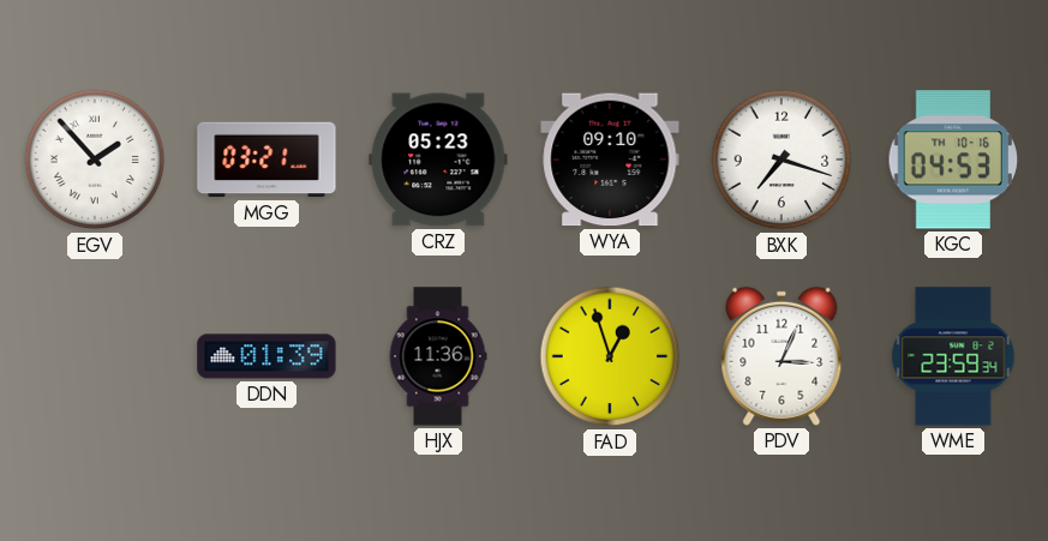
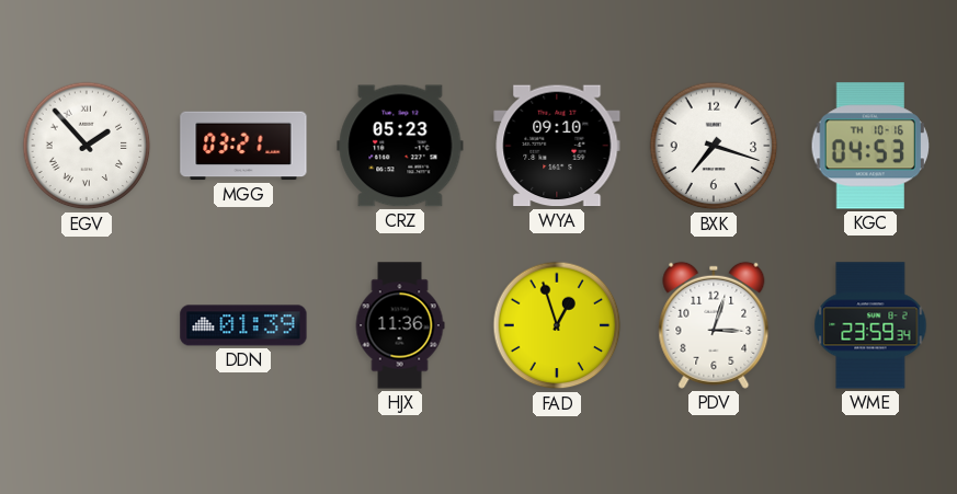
PDV: 3:04 -> 3:03
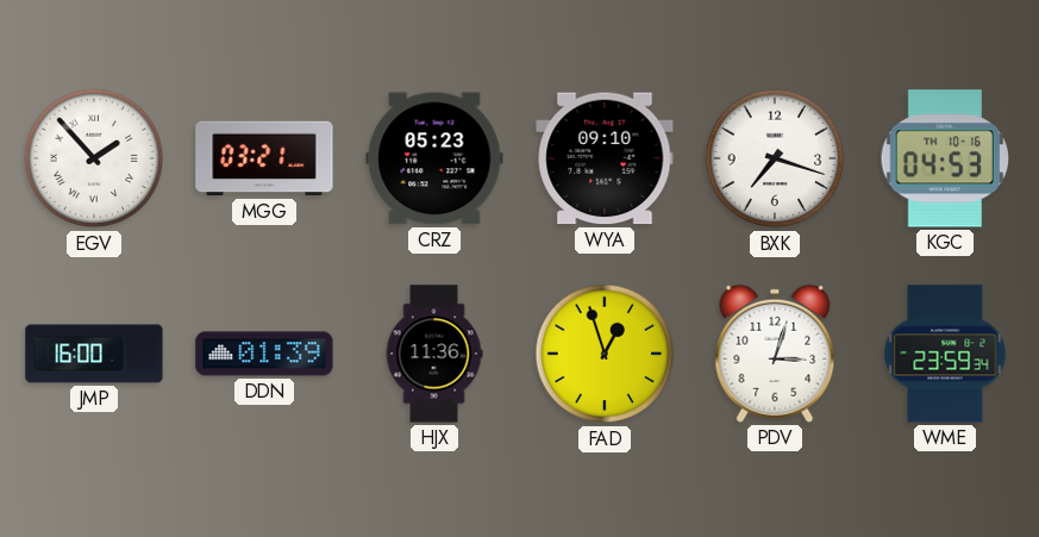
JMP: none -> 16:00
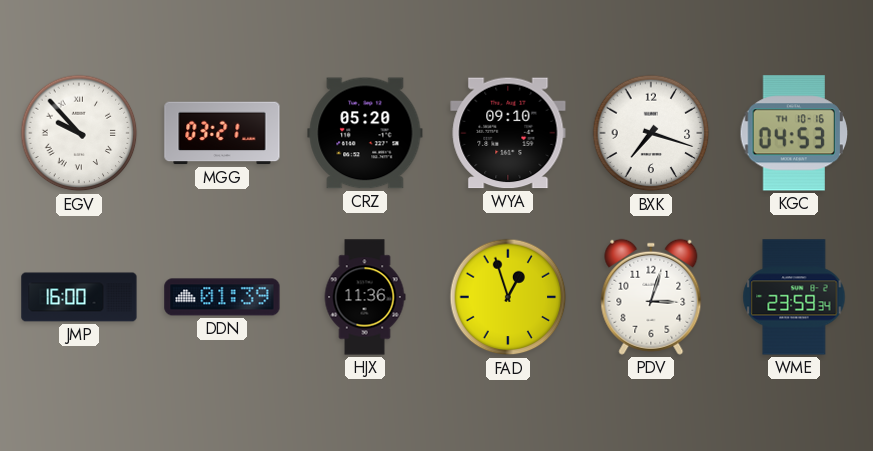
EGV: 1:53 -> 9:53
CRZ: 05:23 -> 05:20
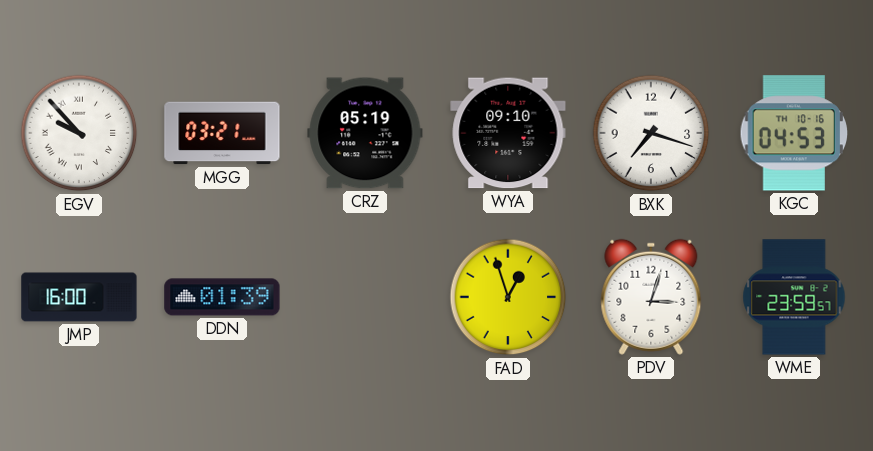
CRZ: 05:20 -> 05:19
HJX: 11:36 -> none
WME: 23:59:34 -> 23:59:57
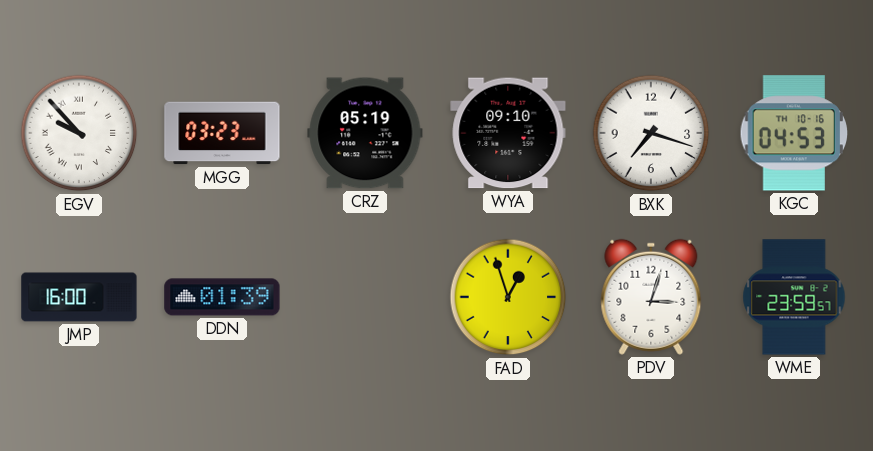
MGG: 03:21 -> 03:23
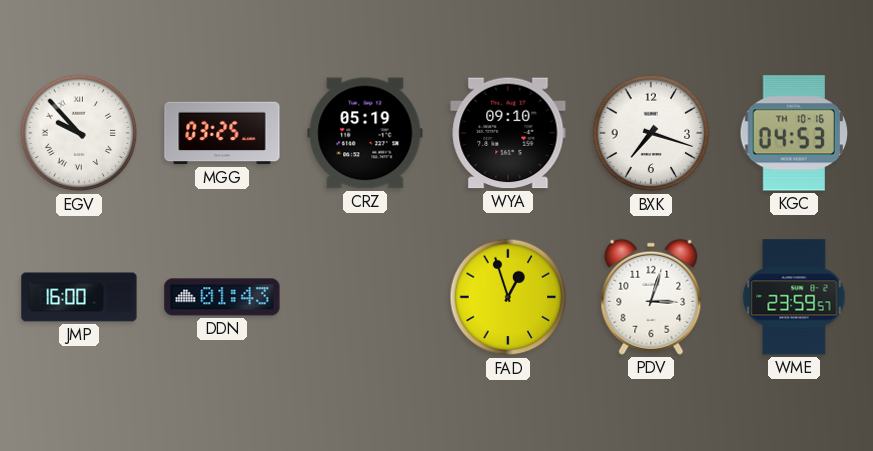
MGG: 03:23 -> 03:25
DDN: 01:39 -> 01:43
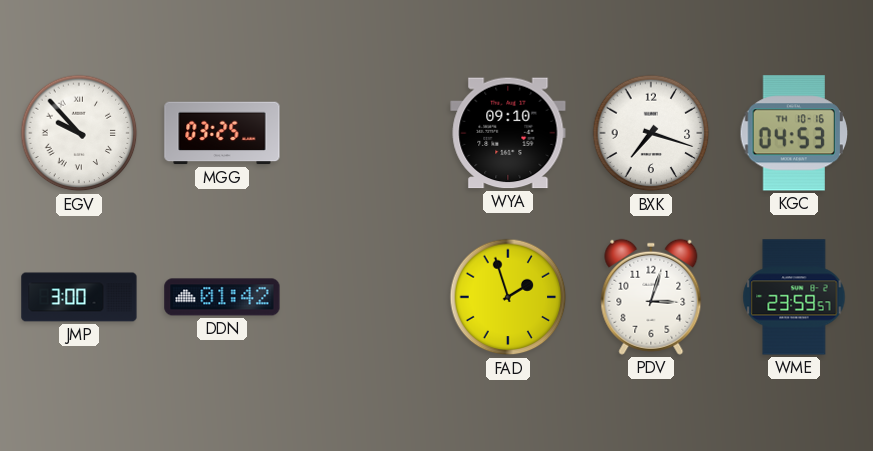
CRZ: 05:19 -> none
JMP: 16:00 -> 3:00
DDN: 01:43 -> 01:42
FAD: 12:57 -> 1:57
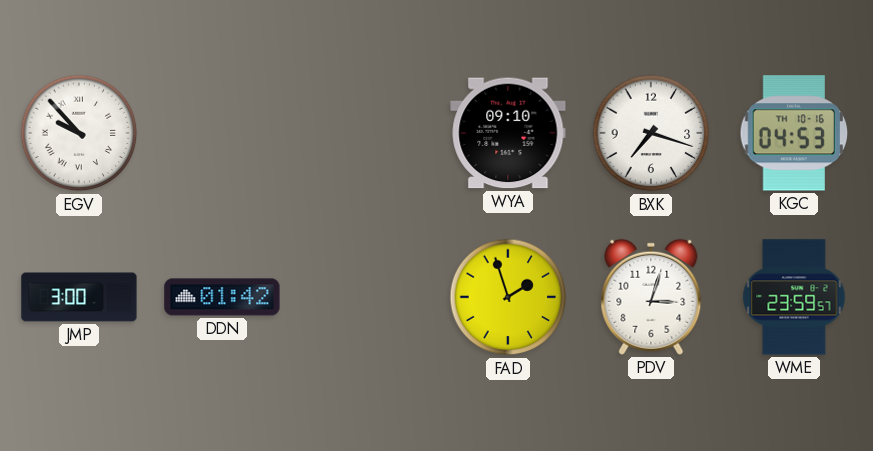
MGG: 03:25 -> none
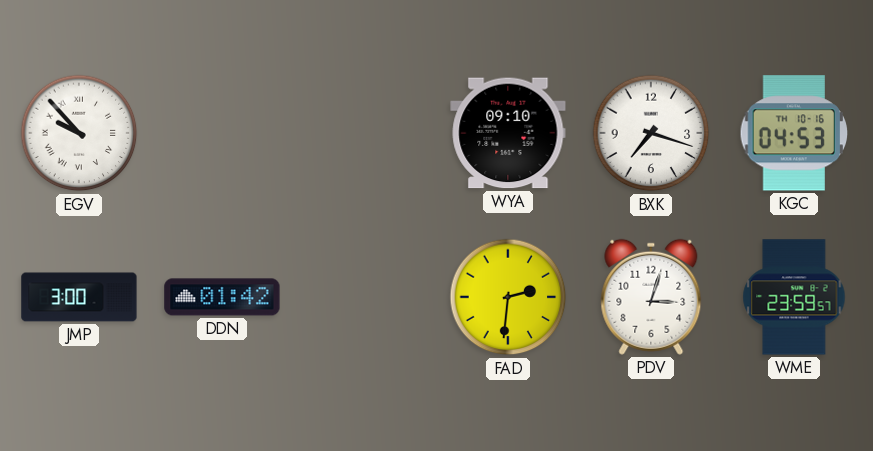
FAD: 1:57 -> 2:31
